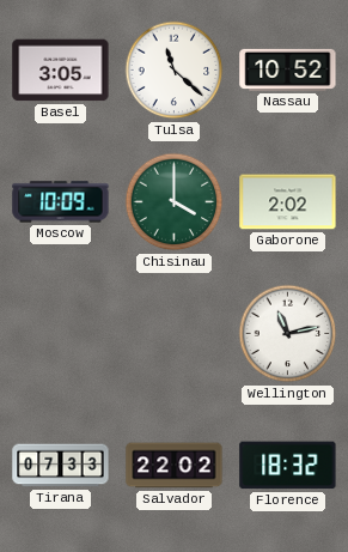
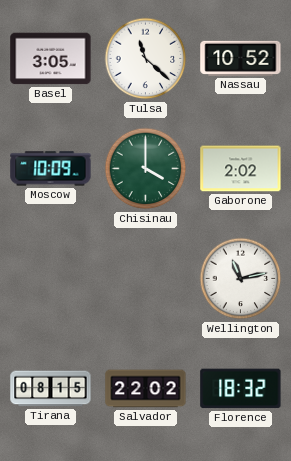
Tirana: 07:33 -> 08:15
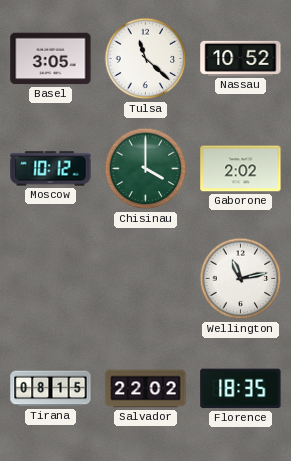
Moscow: 10:09 -> 10:12
Florence: 18:32 -> 18:35
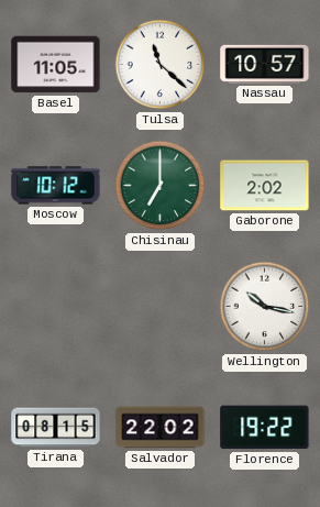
Basel: 3:05 -> 11:05
Nassau: 10:52 -> 10:57
Chisinau: 4:00 -> 7:00
Wellington: 11:13 -> 10:17
Florence: 18:35 -> 19:22
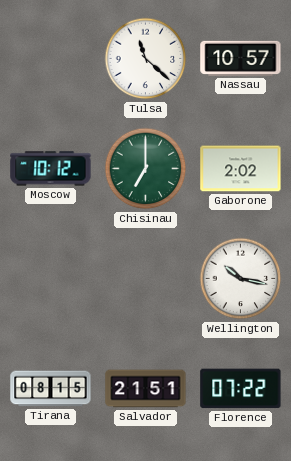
Basel: 11:05 -> none
Salvador: 22:02 -> 21:51
Florence: 19:22 -> 07:22
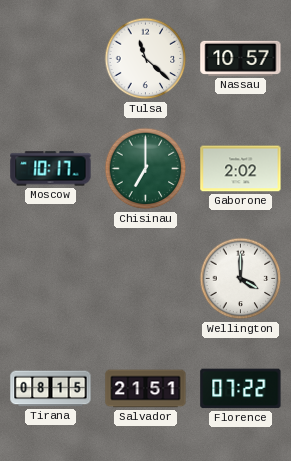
Moscow: 10:12 -> 10:17
Wellington: 10:17 -> 4:00
